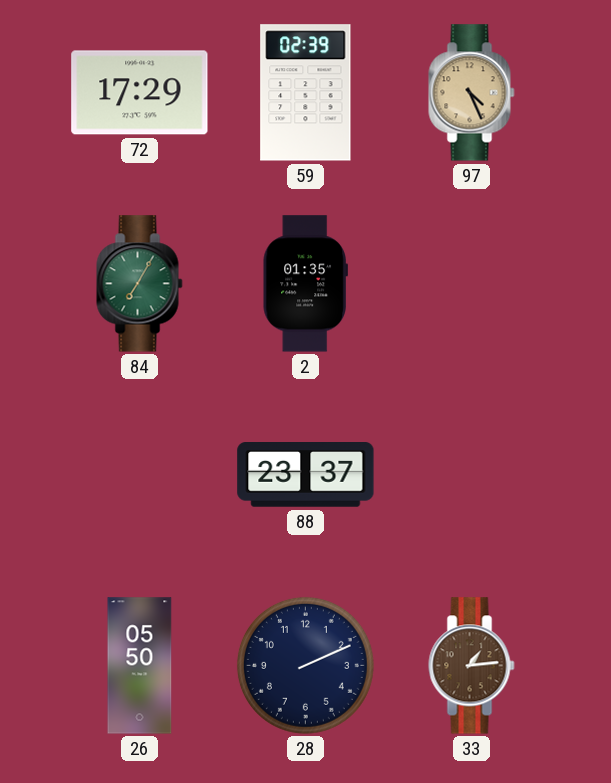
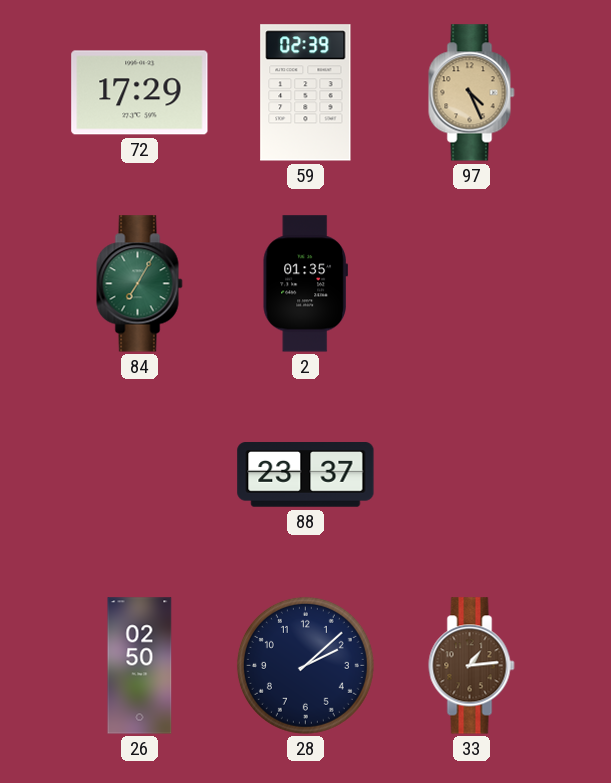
26: 05:50 -> 02:50
28: 2:11 -> 2:08
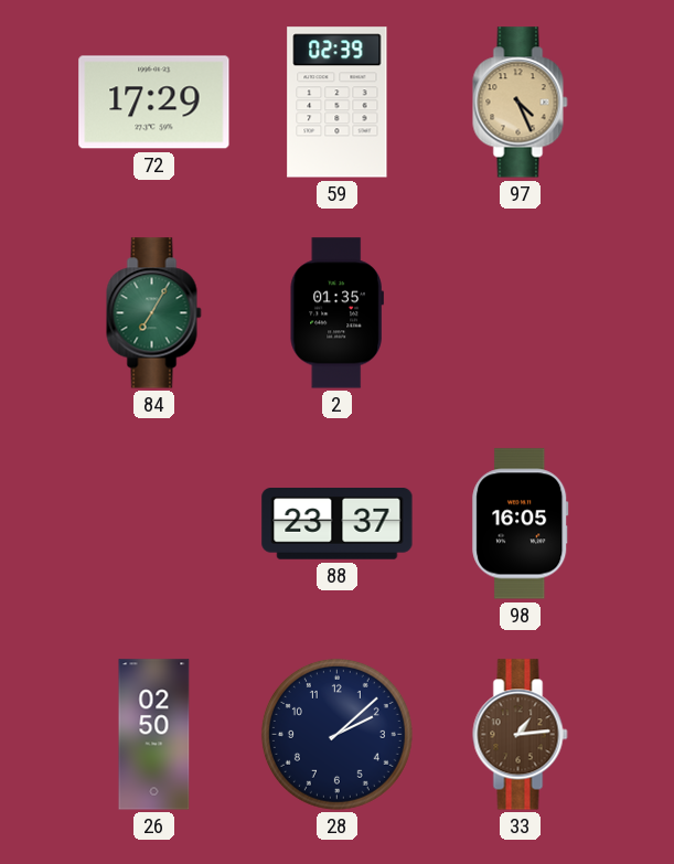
98: none -> 16:05
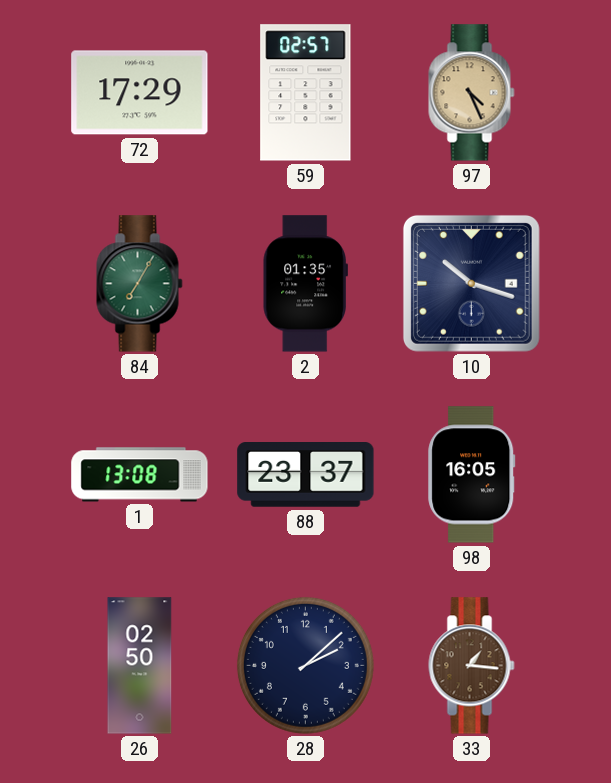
59: 02:39 -> 02:57
10: none -> 10:18
1: none -> 13:08
33: 1:14 -> 1:16
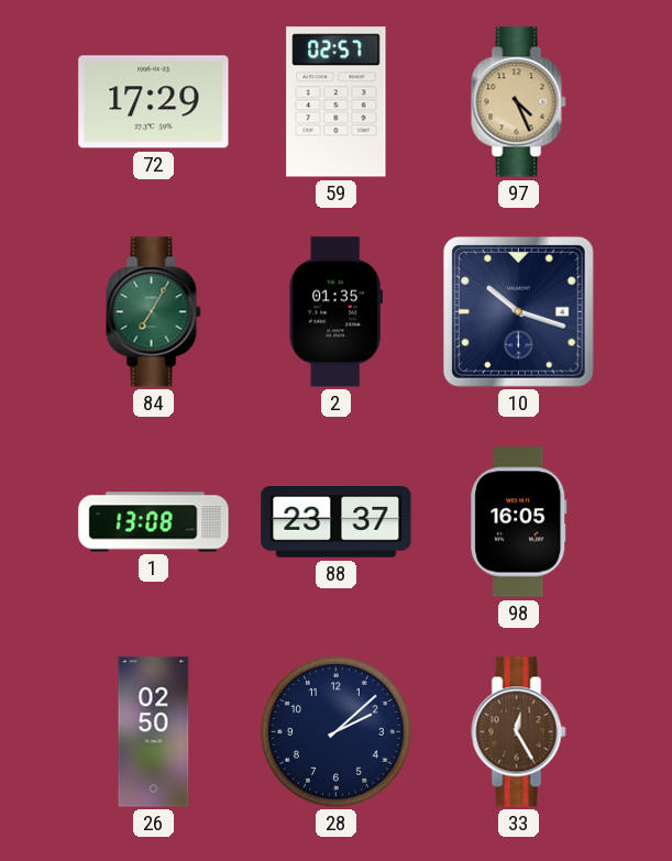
33: 1:16 -> 12:25
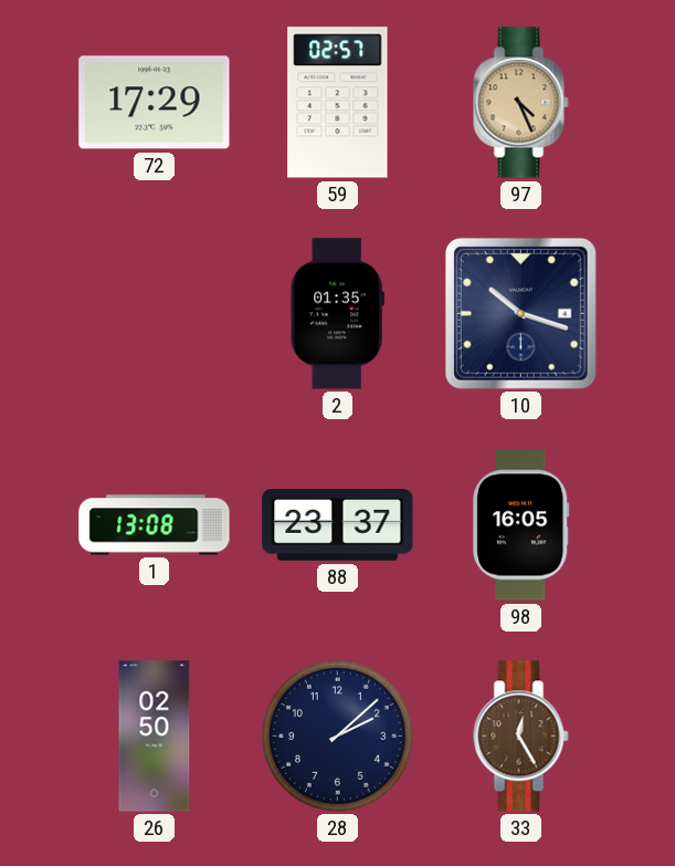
84: 7:05 -> none
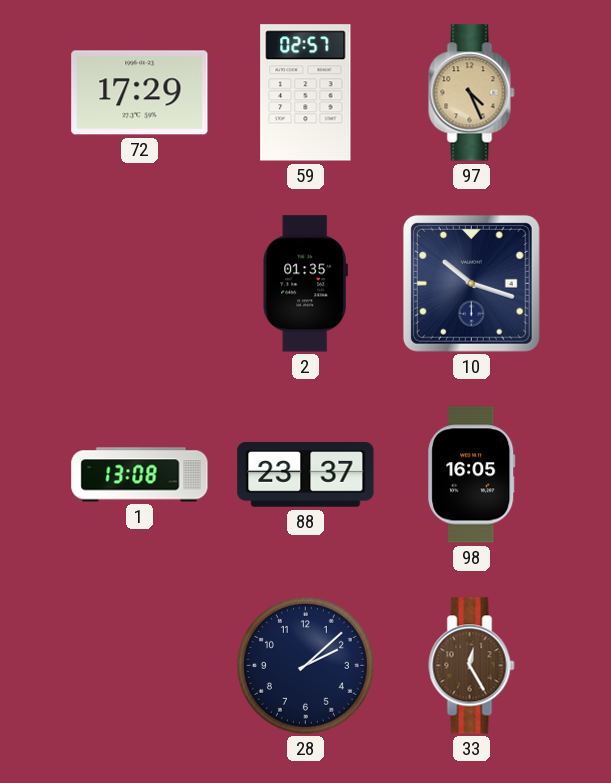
26: 02:50 -> none
